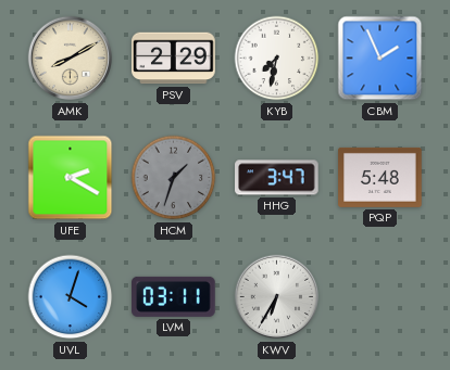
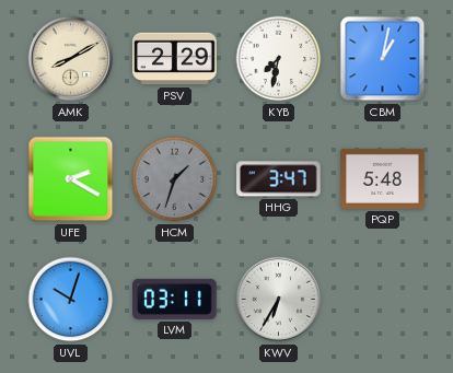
CBM: 1:56 -> 1:02
UVL: 4:03 -> 10:03
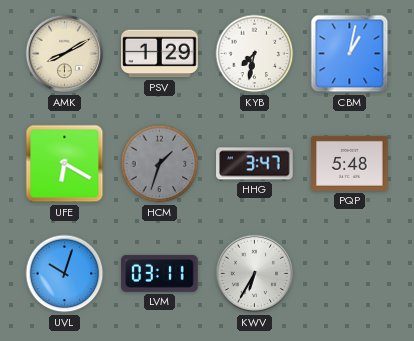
PSV: 2:29 -> 1:29
UFE: 2:20 -> 6:20
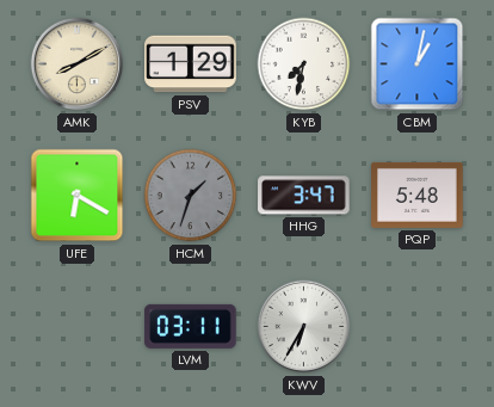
UVL: 10:03 -> none
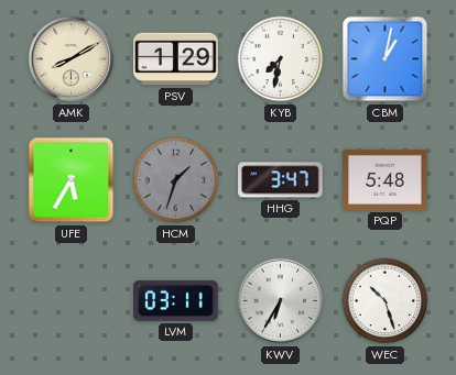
UFE: 6:20 -> 5:35
WEC: none -> 10:27
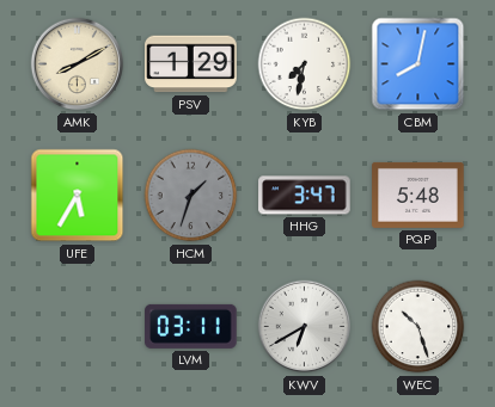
CBM: 1:02 -> 8:02
KWV: 6:35 -> 6:40
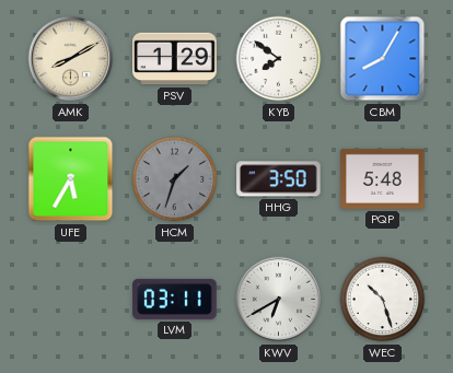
KYB: 7:32 -> 7:51
CBM: 8:02 -> 8:05
HHG: 3:47 -> 3:50
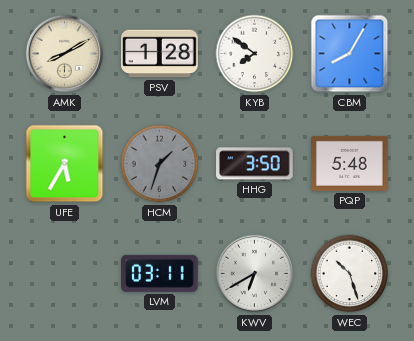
PSV: 1:29 -> 1:28
